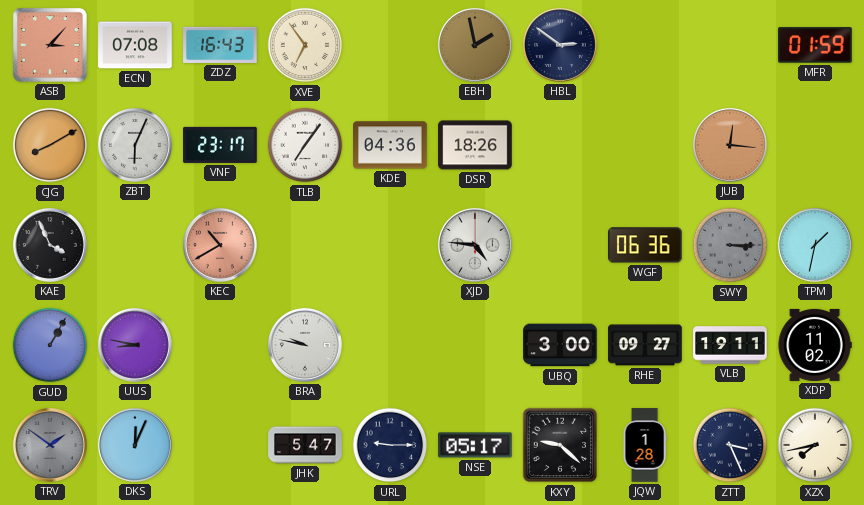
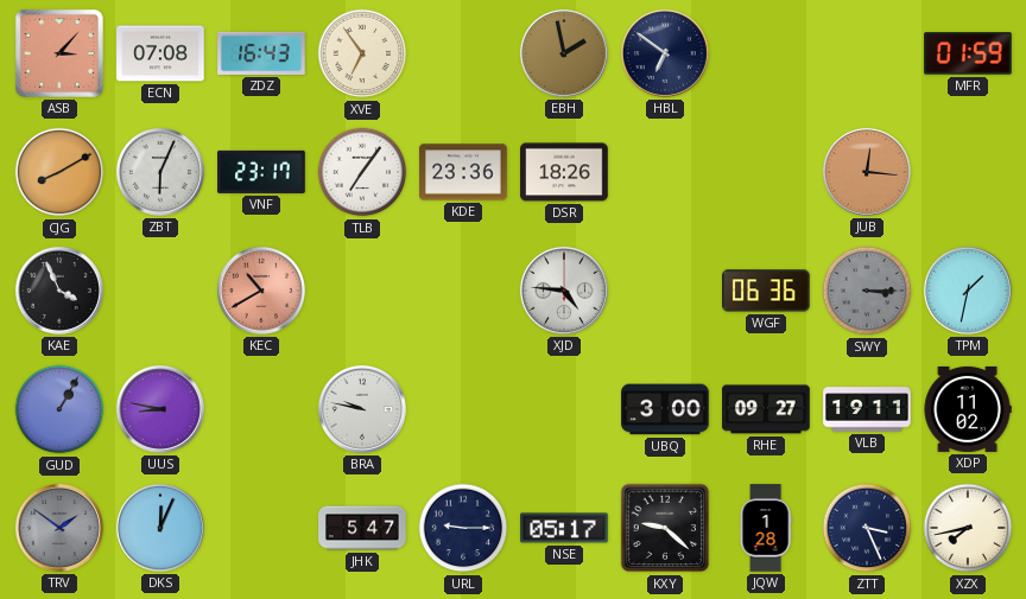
HBL: 2:51 -> 6:51
KDE: 04:36 -> 23:36
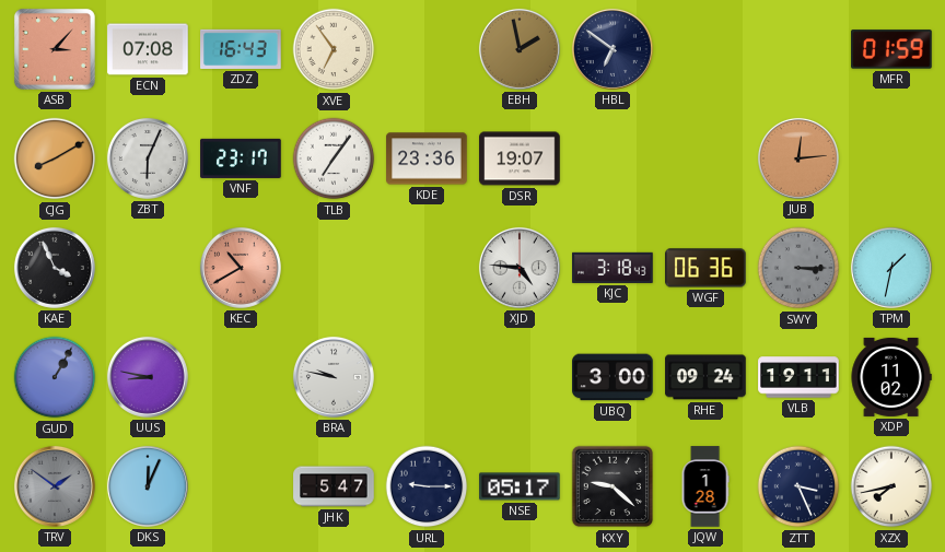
DSR: 18:26 -> 19:07
JUB: 12:16 -> 12:14
KJC: none -> 3:18
RHE: 09:27 -> 09:24
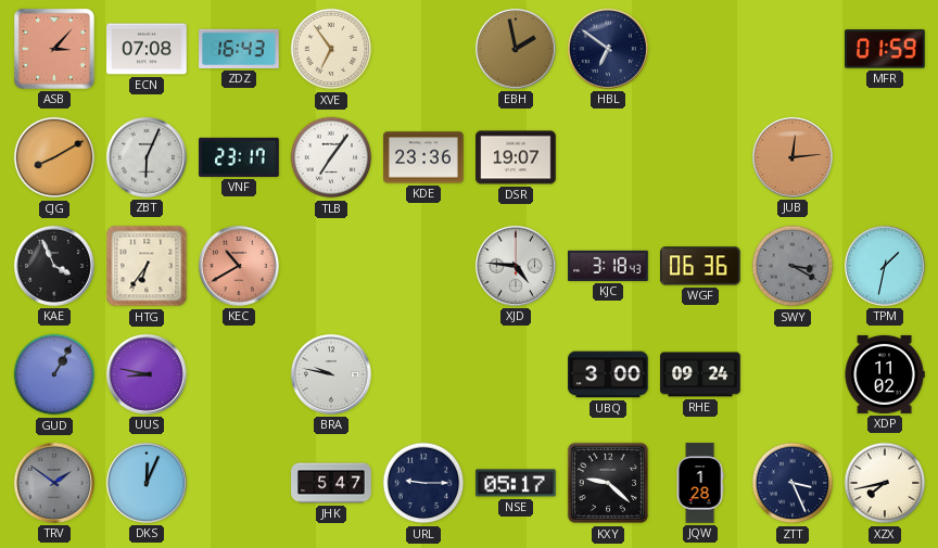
HTG: none -> 6:36
SWY: 3:15 -> 3:20
VLB: 19:11 -> none
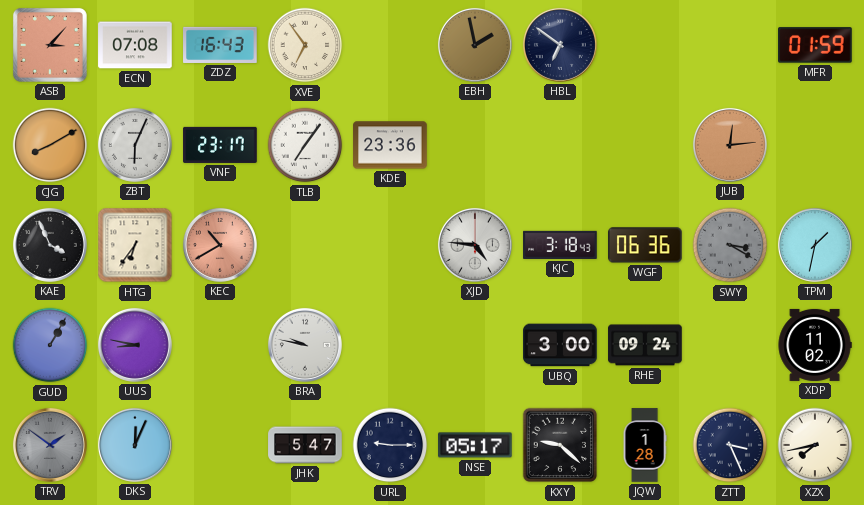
DSR: 19:07 -> none
